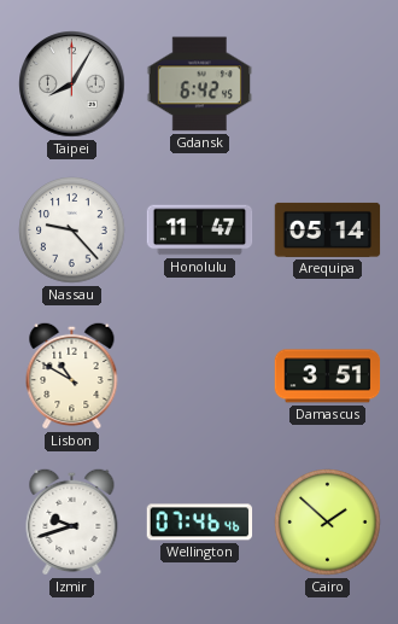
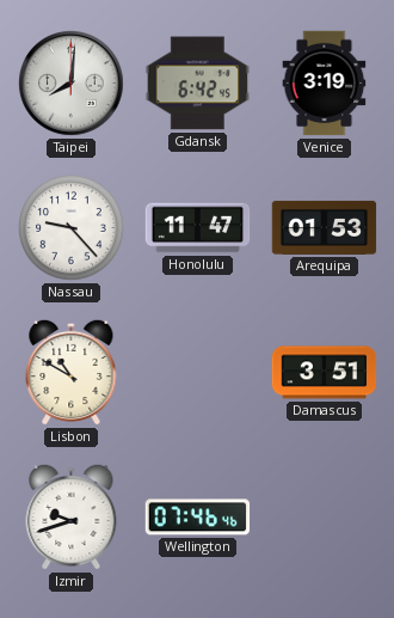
Taipei: 8:05 -> 8:01
Venice: none -> 3:19
Arequipa: 05:14 -> 01:53
Cairo: 1:52 -> none
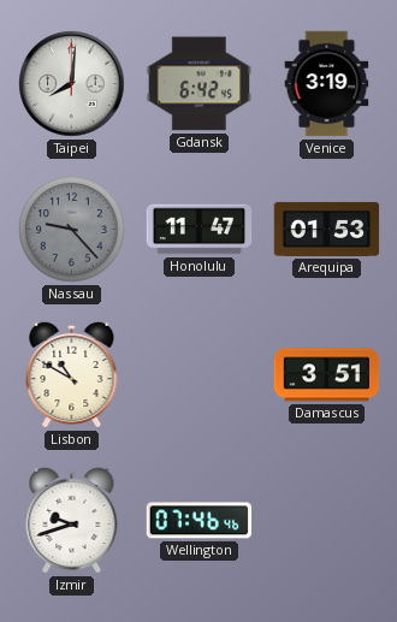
Nassau dial: white -> grey
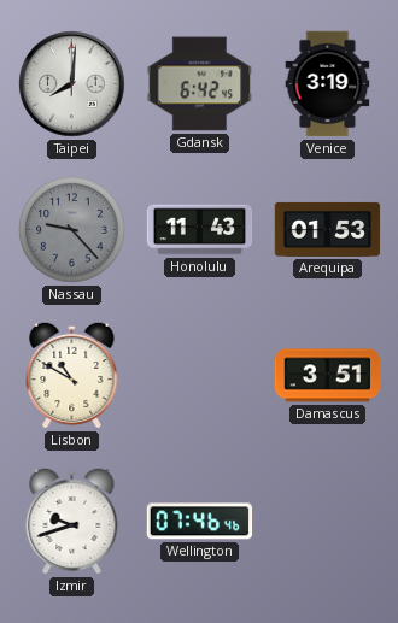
Honolulu: 11:47 -> 11:43
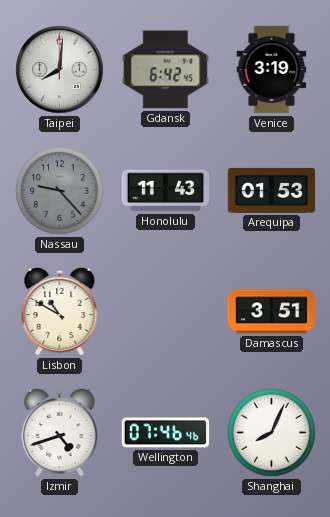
Izmir: 9:42 -> 4:42
Shanghai: none -> 8:04
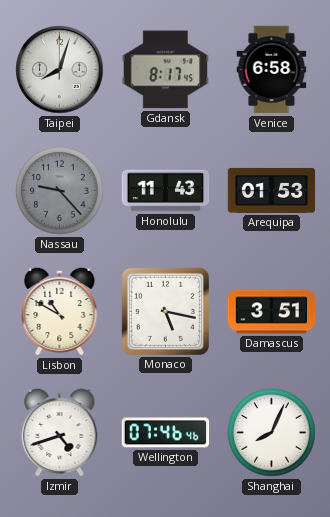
Taipei: 8:01 -> 8:03
Gdansk: 6:42 -> 8:17
Venice: 3:19 -> 6:58
Monaco: none -> 5:17
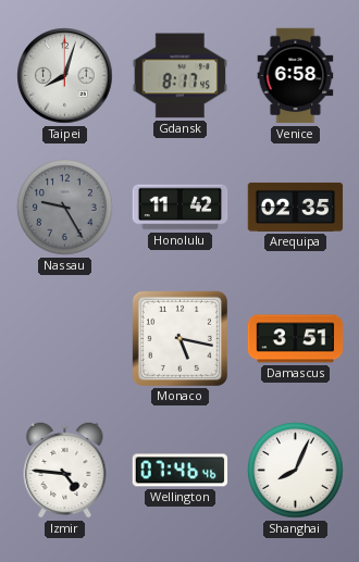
Nassau: 9:23 -> 9:25
Honolulu: 11:43 -> 11:42
Arequipa: 01:53 -> 02:35
Lisbon: 10:50 -> none
Izmir: 4:42 -> 4:46
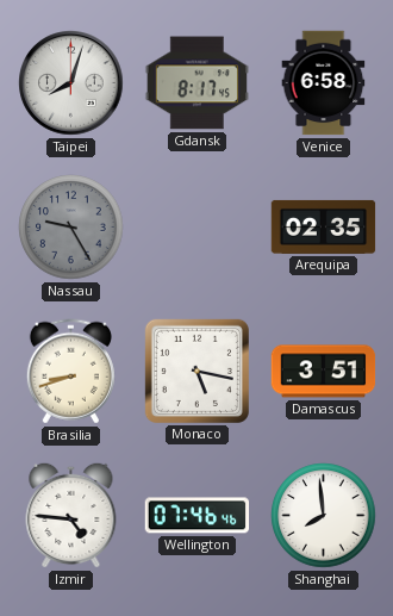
Honolulu: 11:42 -> none
Brasilia: none -> 8:42
Shanghai: 8:04 -> 7:59
